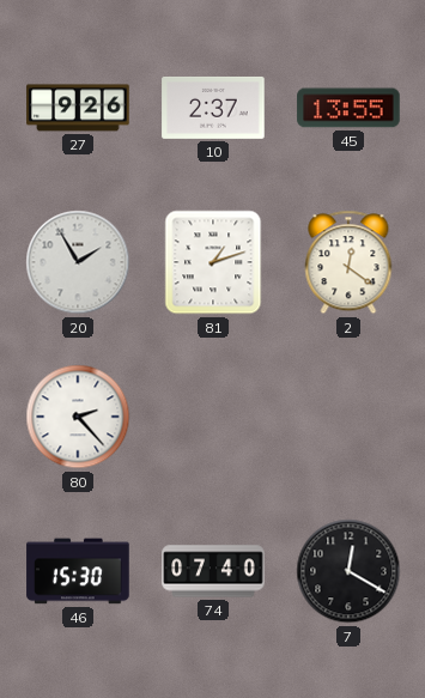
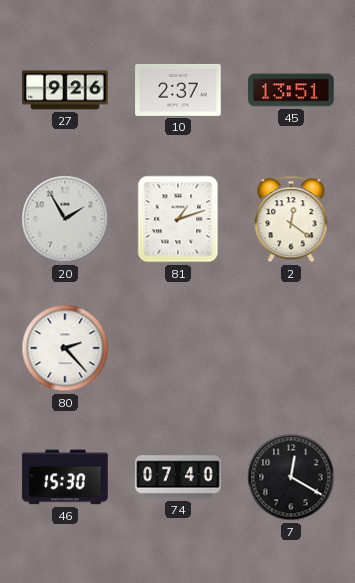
45: 13:55 -> 13:51
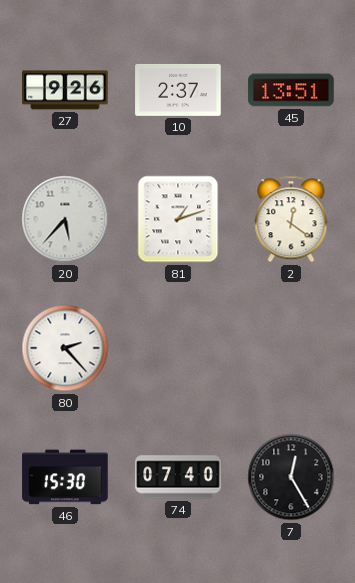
20: 1:55 -> 5:37
7: 12:20 -> 12:25
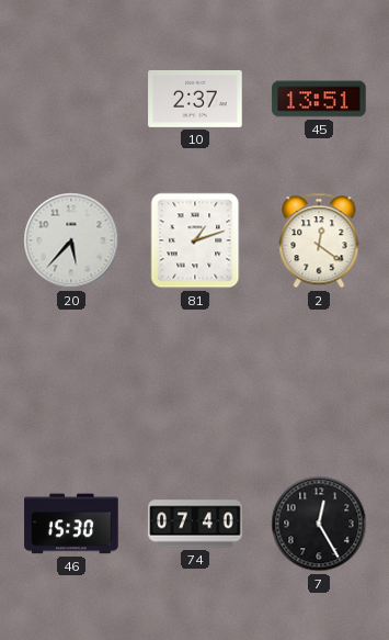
27: 9:26 -> none
80: 2:23 -> none
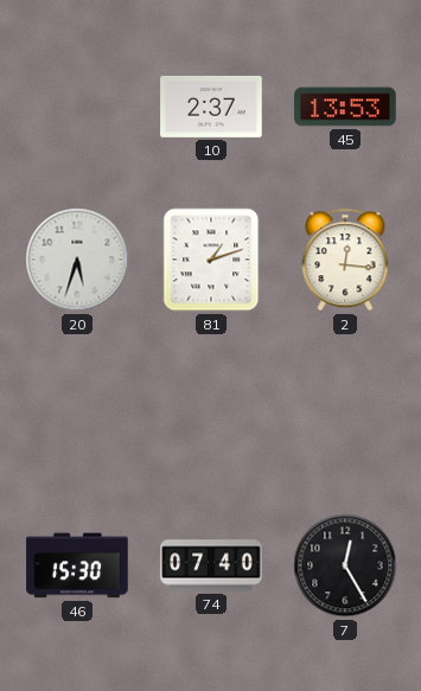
45: 13:51 -> 13:53
20: 5:37 -> 5:33
2: 12:21 -> 12:16
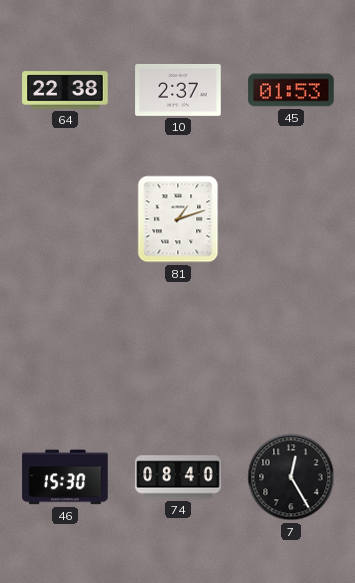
64: none -> 22:38
45: 13:53 -> 01:53
20: 5:33 -> none
2: 12:16 -> none
74: 07:40 -> 08:40
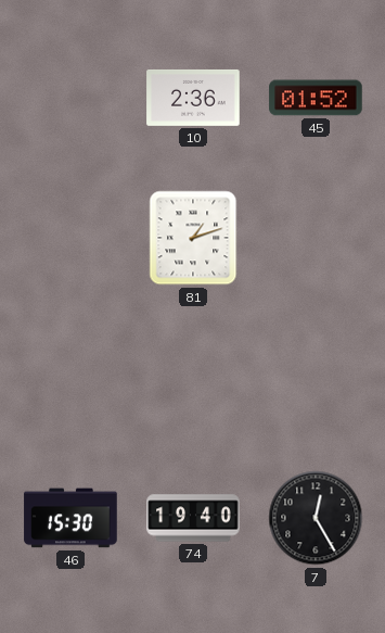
64: 22:38 -> none
10: 2:37 -> 2:36
45: 01:53 -> 01:52
74: 08:40 -> 19:40
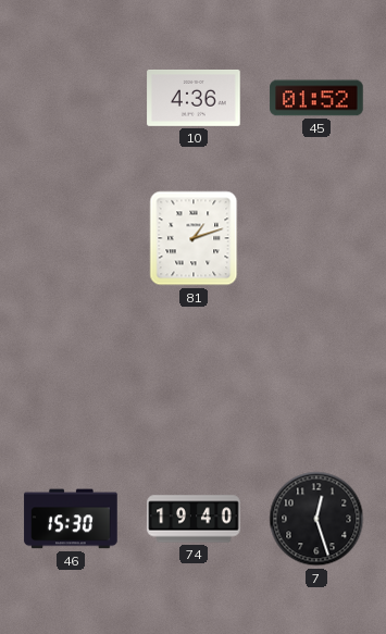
10: 2:36 -> 4:36
7: 12:25 -> 12:27
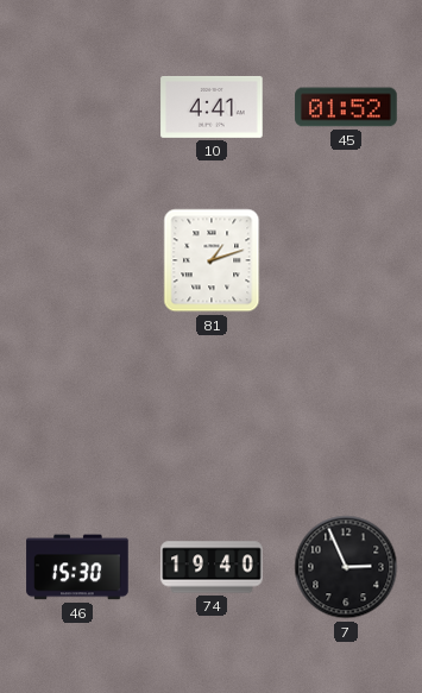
10: 4:36 -> 4:41
7: 12:27 -> 2:56
